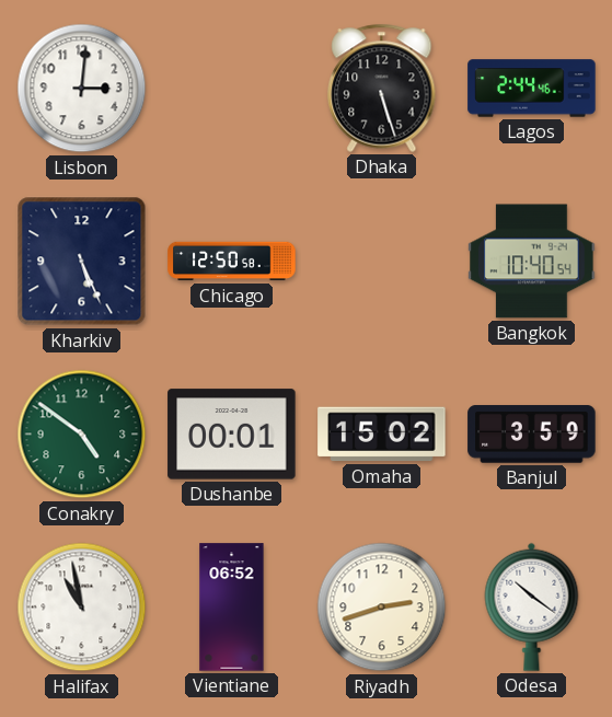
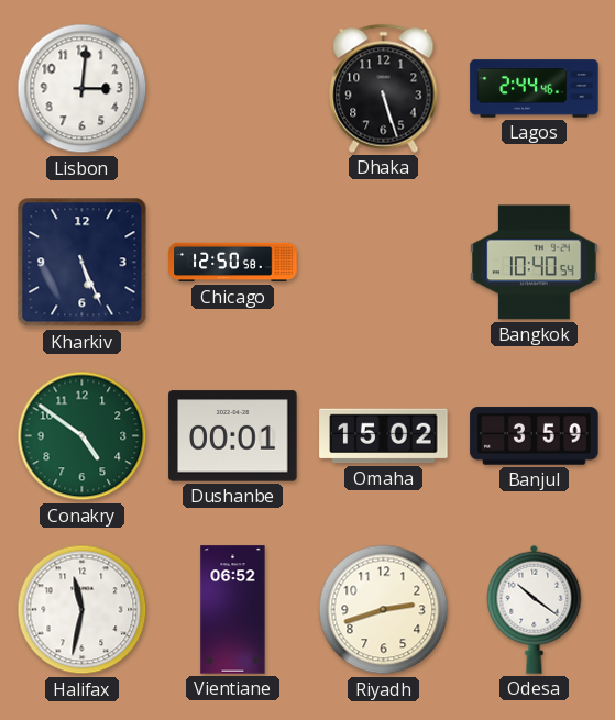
Halifax: 10:58 -> 11:32
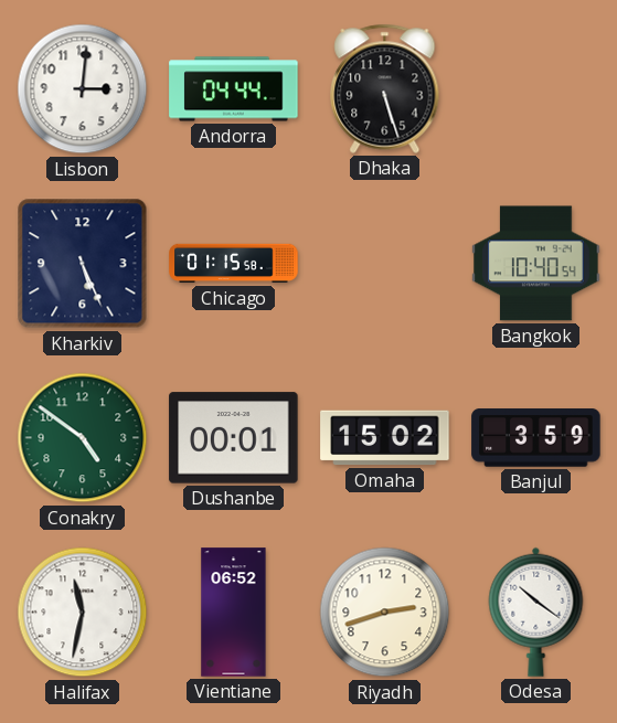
Andorra: none -> 04:44
Lagos: 2:44 -> none
Chicago: 12:50 -> 01:15
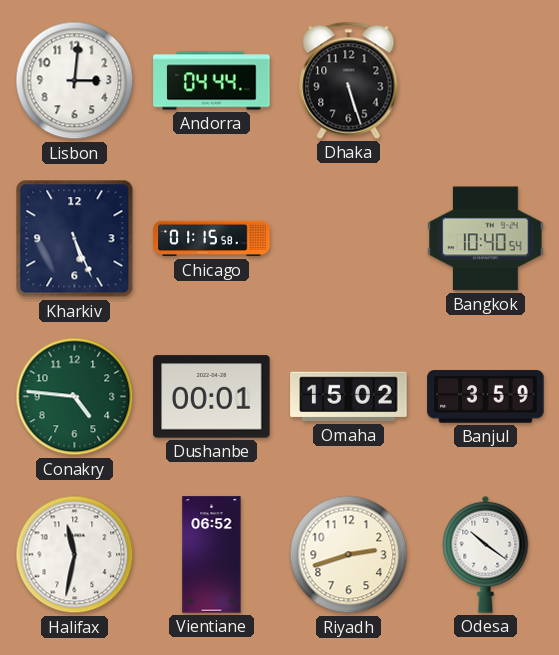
Conakry: 4:51 -> 4:46
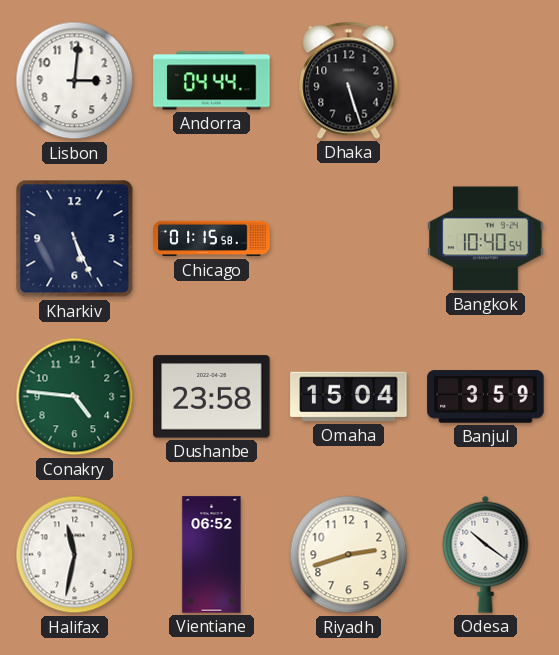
Dushanbe: 00:01 -> 23:58
Omaha: 15:02 -> 15:04
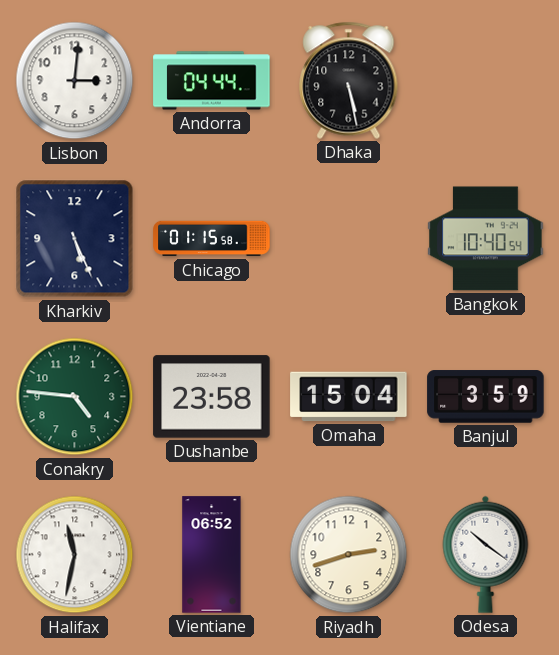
Dhaka: 5:27 -> 5:28
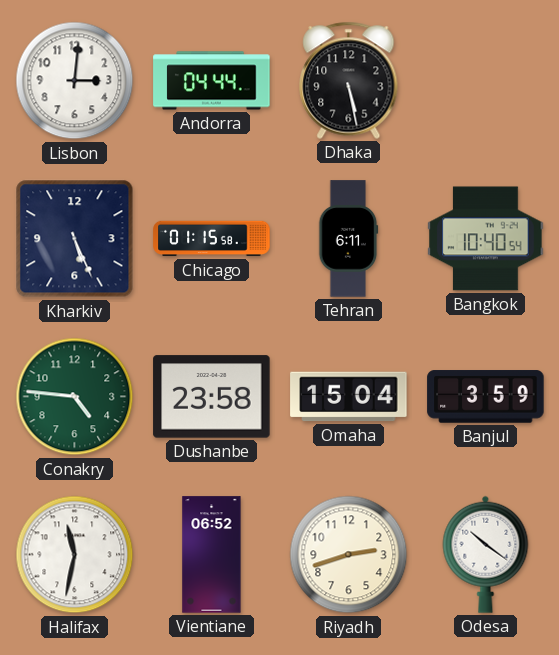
Tehran: none -> 6:11
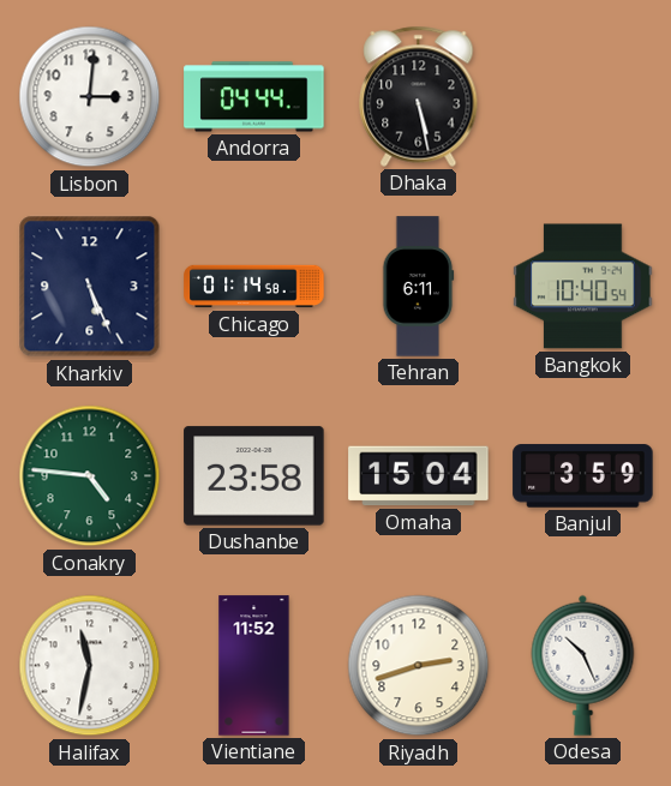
Chicago: 01:15 -> 01:14
Vientiane: 06:52 -> 11:52
Odesa: 10:21 -> 10:26
